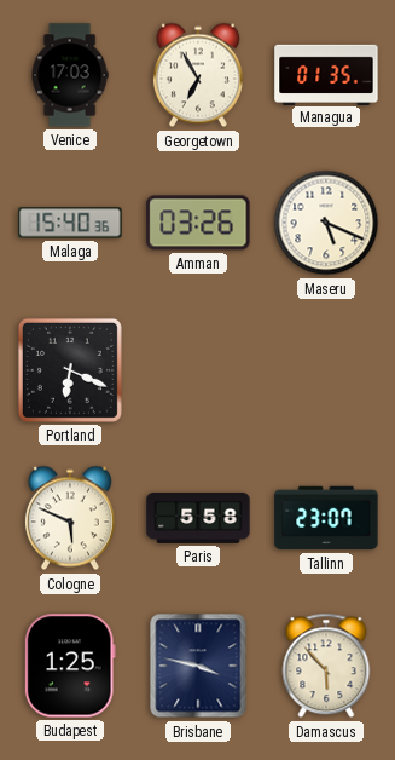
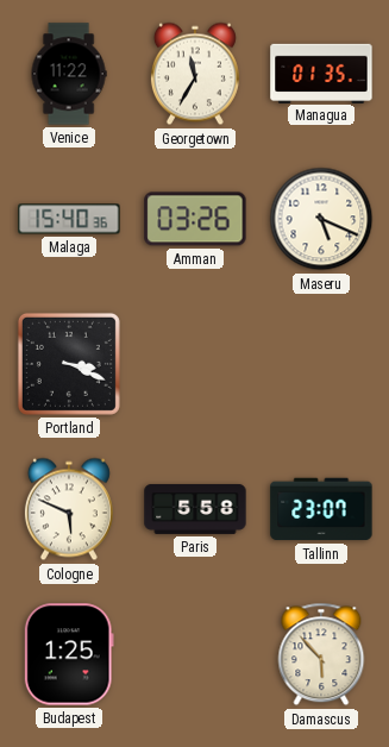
Venice: 17:03 -> 11:22
Georgetown: 6:55 -> 11:35
Portland: 6:19 -> 3:19
Brisbane: 3:47 -> none
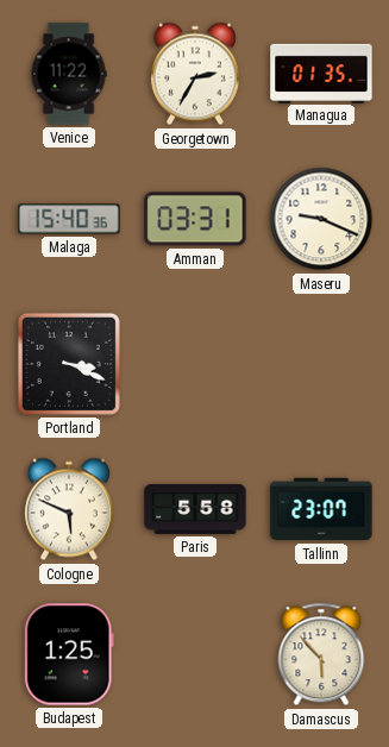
Georgetown: 11:35 -> 2:35
Amman: 03:26 -> 03:31
Maseru: 5:19 -> 9:19
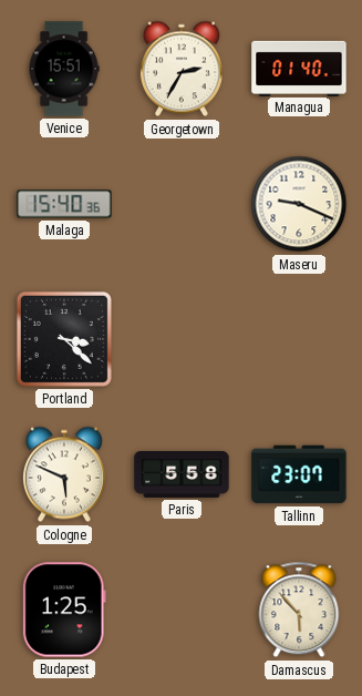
Venice: 11:22 -> 15:51
Managua: 01:35 -> 01:40
Amman: 03:31 -> none
Portland: 3:19 -> 3:22
